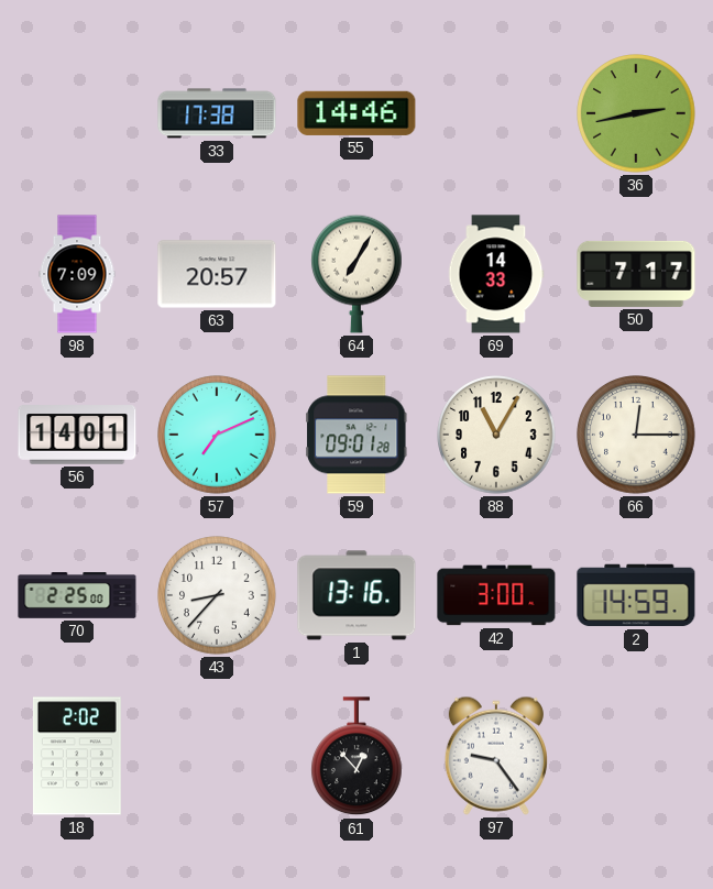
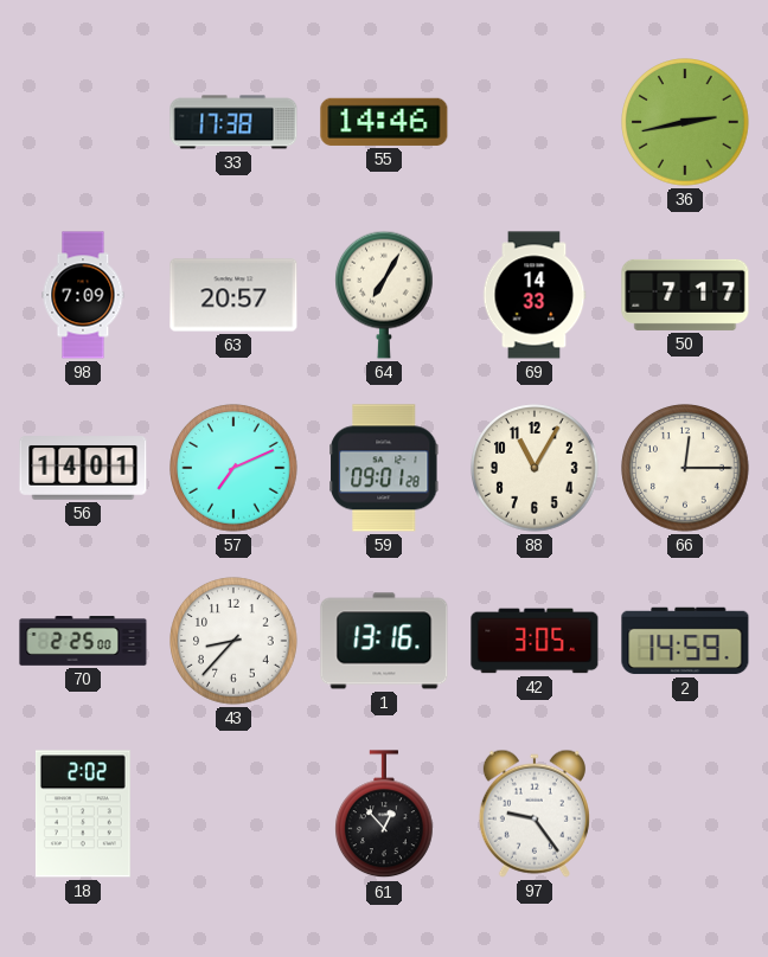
42: 3:00 -> 3:05
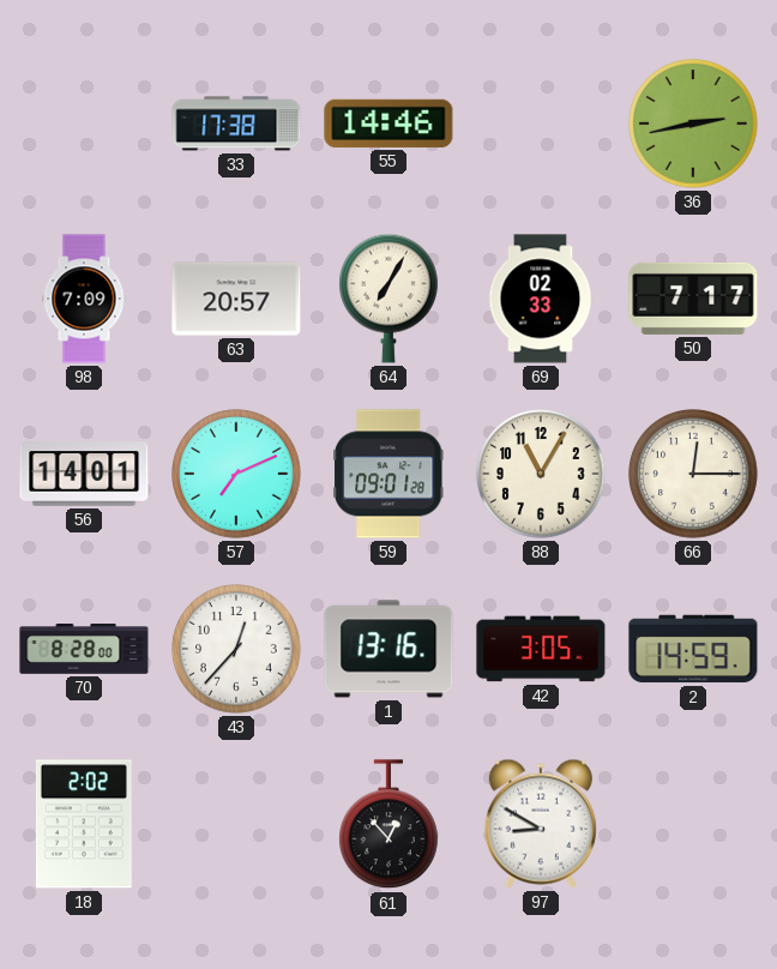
69: 14:33 -> 02:33
70: 2:25 -> 8:28
43: 8:37 -> 12:37
97: 9:24 -> 8:50
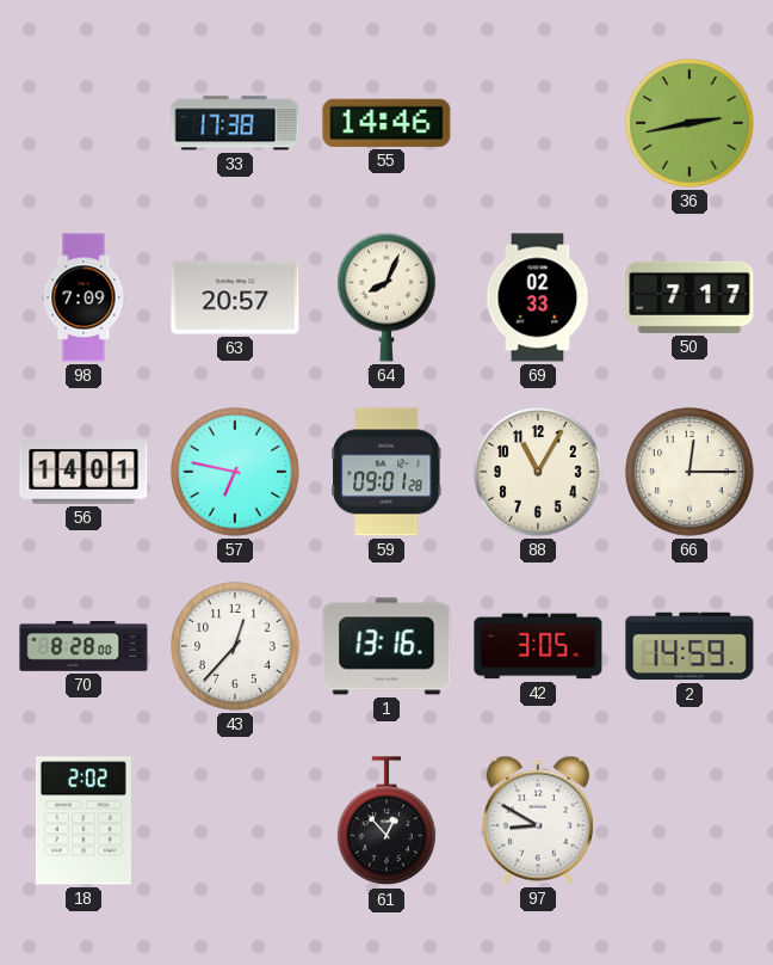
64: 7:05 -> 8:04
57: 7:11 -> 6:47
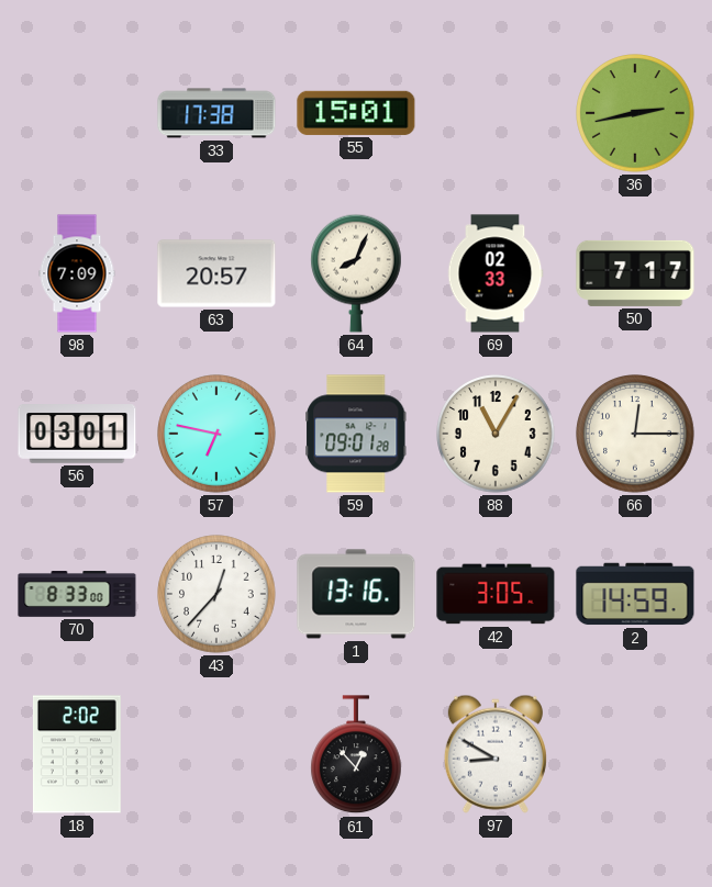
55: 14:46 -> 15:01
56: 14:01 -> 03:01
70: 8:28 -> 8:33
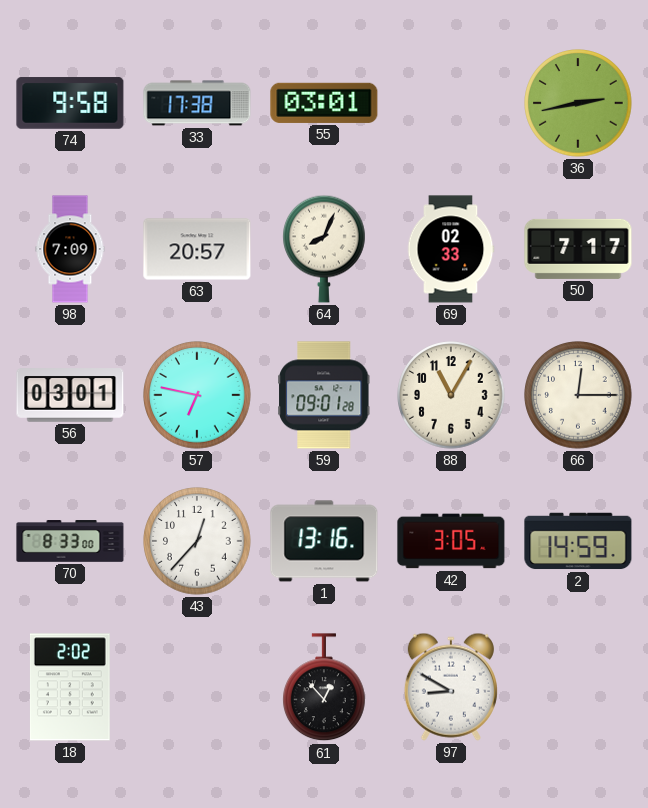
74: none -> 9:58
55: 15:01 -> 03:01
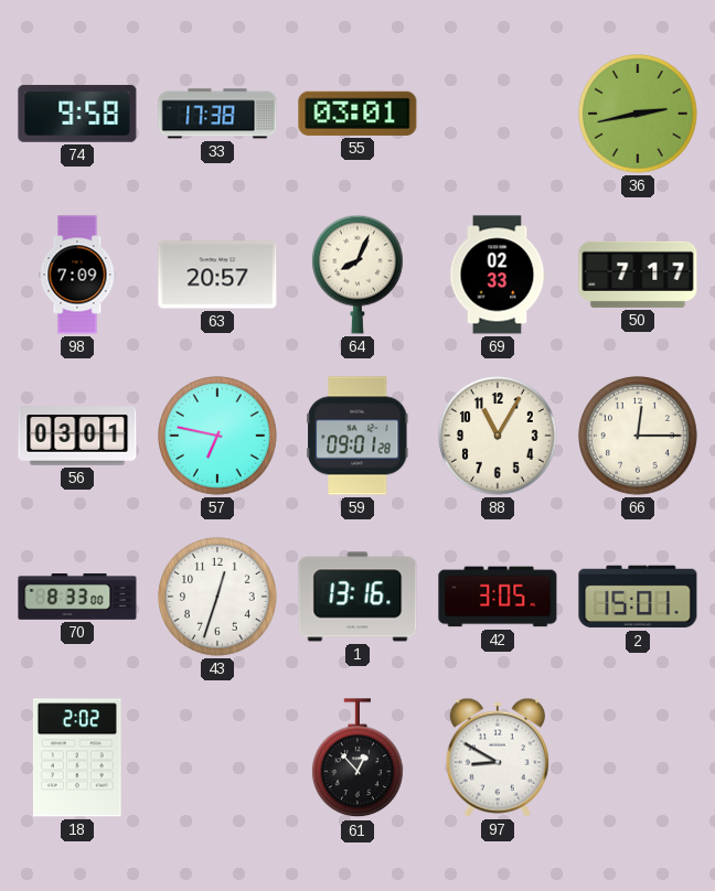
43: 12:37 -> 12:33
2: 14:59 -> 15:01
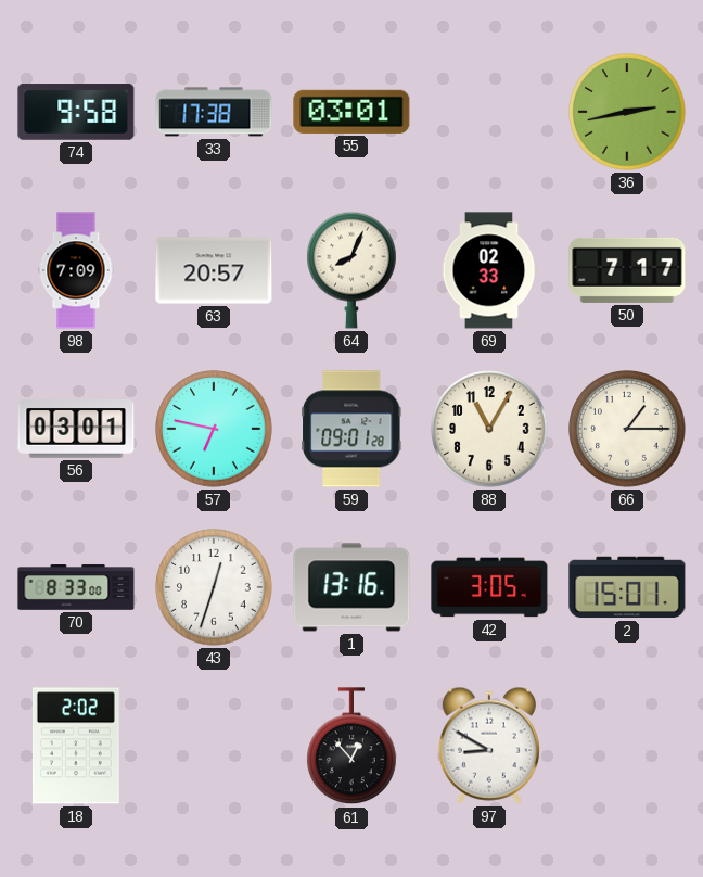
66: 12:15 -> 1:15
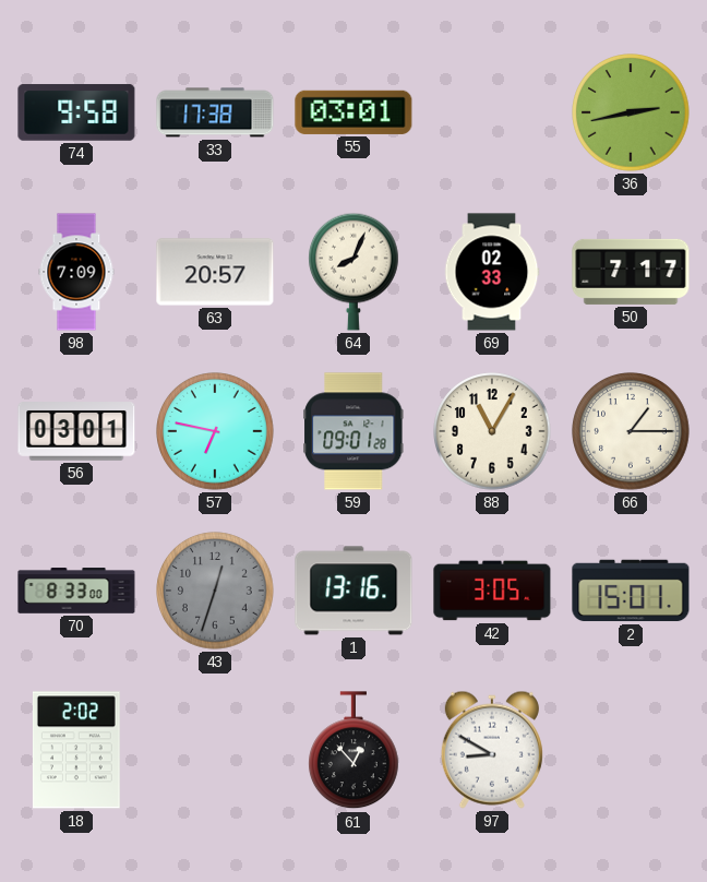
43 dial: white -> grey
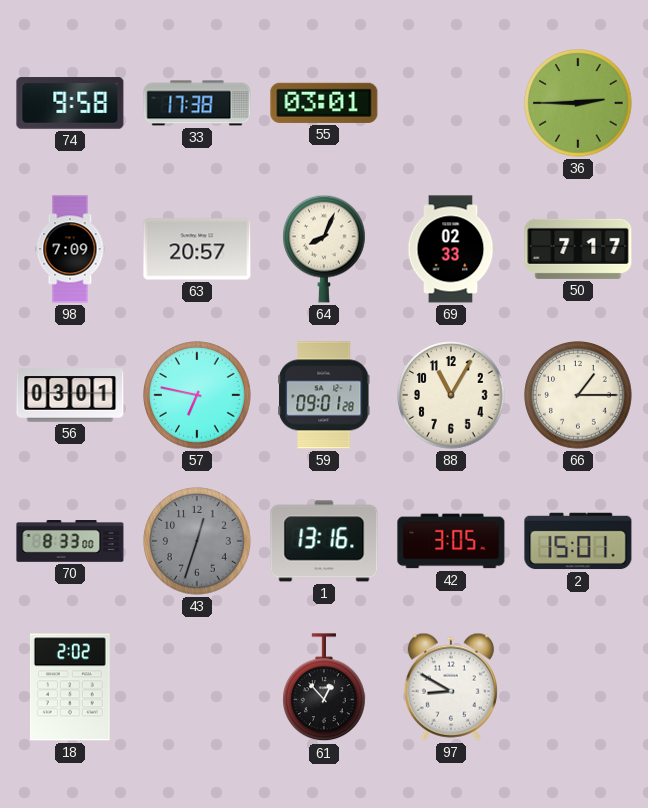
36: 2:43 -> 2:45
